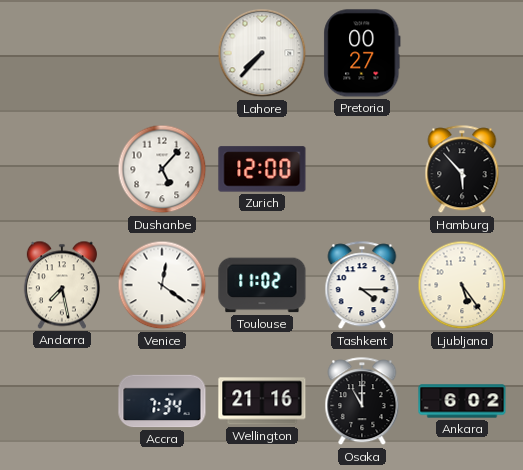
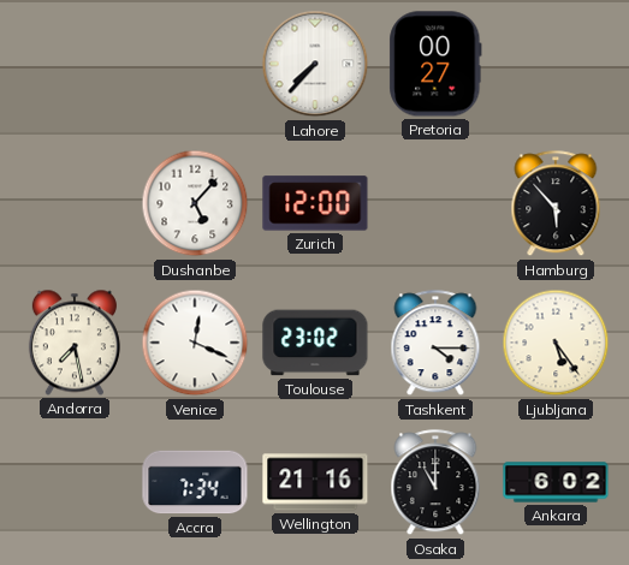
Venice: 12:21 -> 12:19
Toulouse: 11:02 -> 23:02
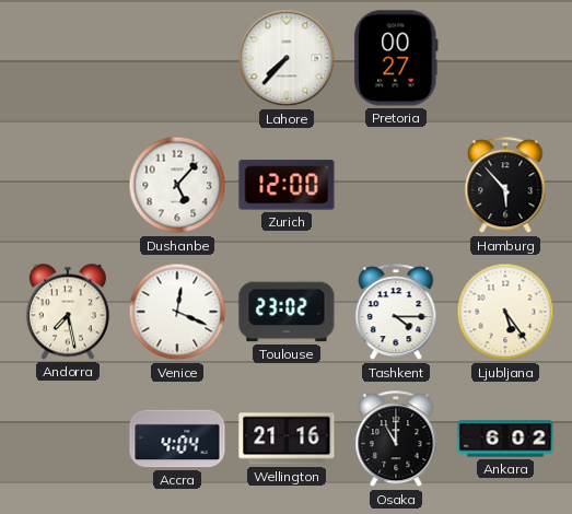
Accra: 7:34 -> 4:04
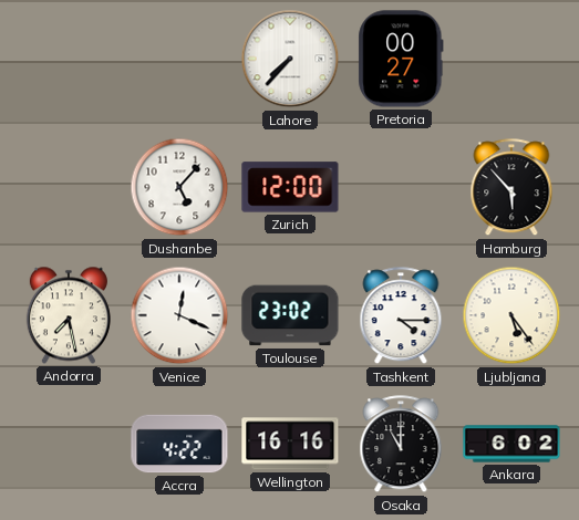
Accra: 4:04 -> 4:22
Wellington: 21:16 -> 16:16
